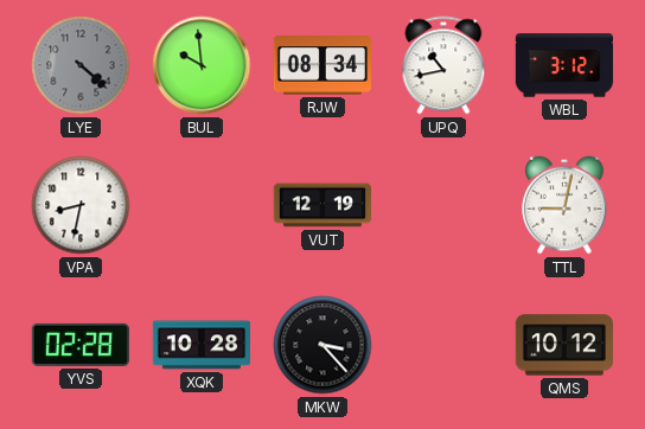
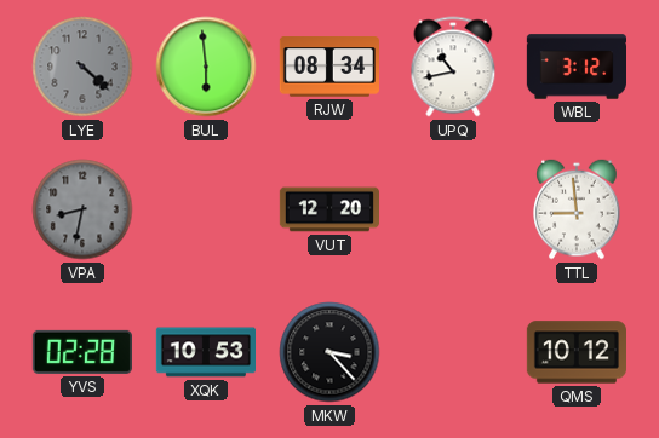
BUL: 9:59 -> 5:59
VPA dial: white -> grey
VUT: 12:19 -> 12:20
TTL: 9:02 -> 8:59
XQK: 10:28 -> 10:53
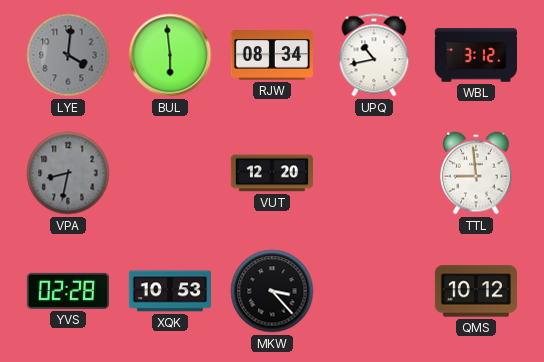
LYE: 4:22 -> 4:01
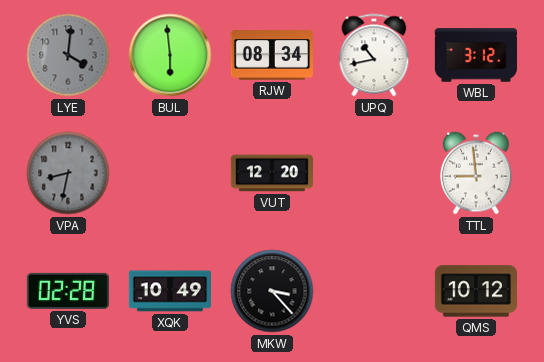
XQK: 10:53 -> 10:49
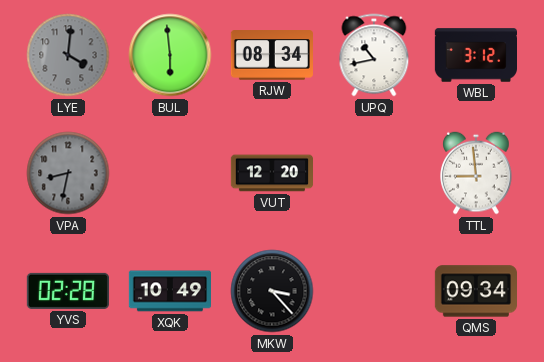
QMS: 10:12 -> 09:34
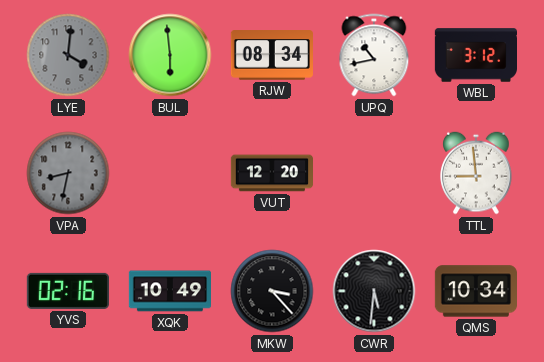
YVS: 02:28 -> 02:16
CWR: none -> 5:31
QMS: 09:34 -> 10:34
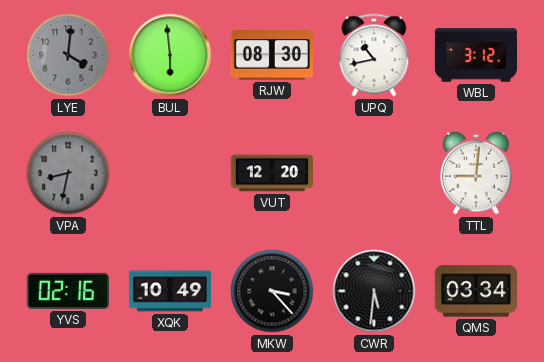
RJW: 08:34 -> 08:30
TTL: 8:59 -> 9:01
QMS: 10:34 -> 03:34
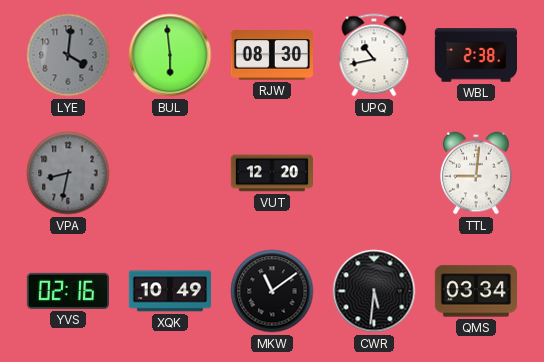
WBL: 3:12 -> 2:38
MKW: 3:23 -> 11:09
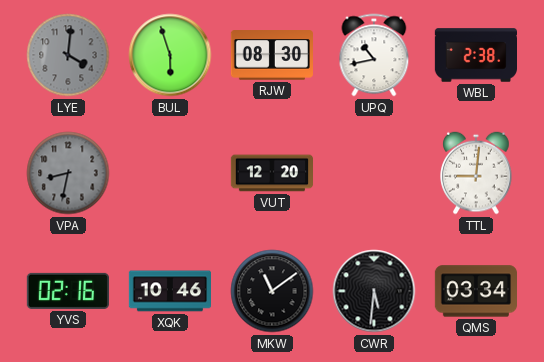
BUL: 5:59 -> 5:57
XQK: 10:49 -> 10:46
